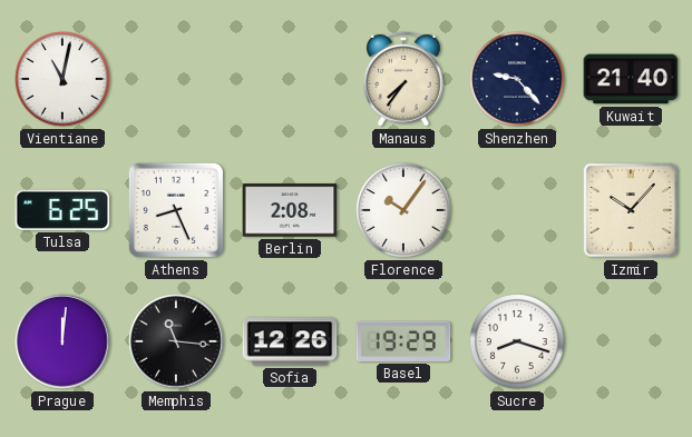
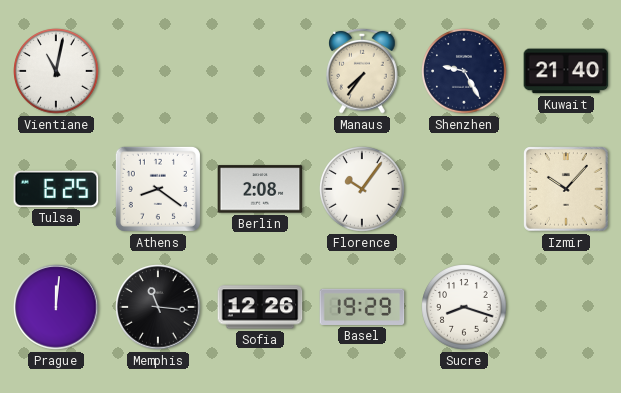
Shenzhen: 9:23 -> 9:25
Athens: 8:26 -> 8:21
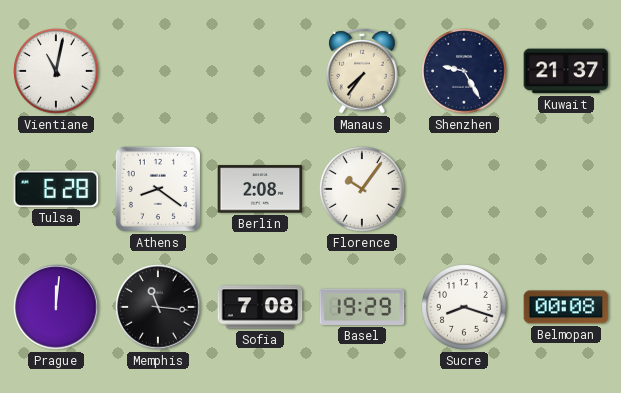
Kuwait: 21:40 -> 21:37
Tulsa: 6:25 -> 6:28
Izmir: 10:07 -> none
Sofia: 12:26 -> 7:08
Belmopan: none -> 00:08
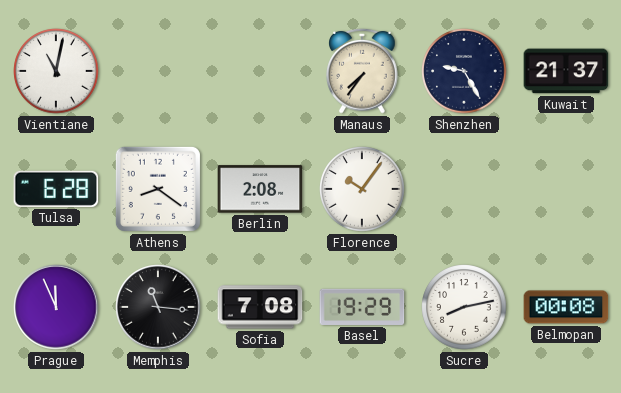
Prague: 12:01 -> 11:56
Sucre: 8:18 -> 8:13
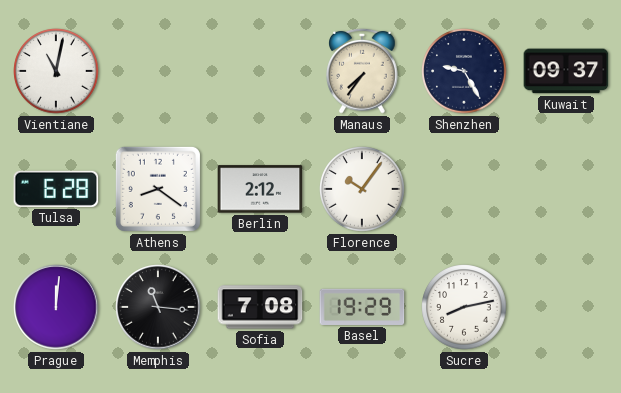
Kuwait: 21:37 -> 09:37
Berlin: 2:08 -> 2:12
Prague: 11:56 -> 12:01
Belmopan: 00:08 -> none
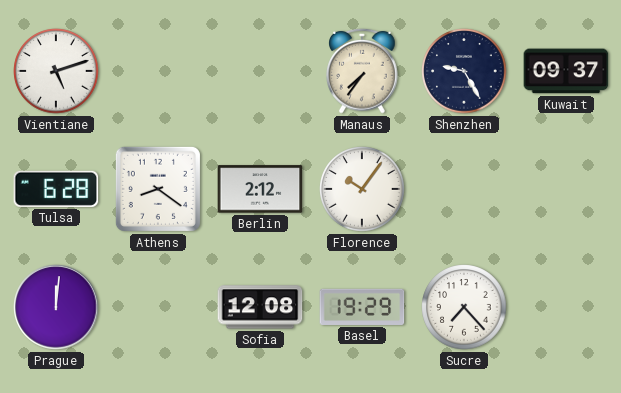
Vientiane: 11:02 -> 5:12
Memphis: 11:16 -> none
Sofia: 7:08 -> 12:08
Sucre: 8:13 -> 7:23
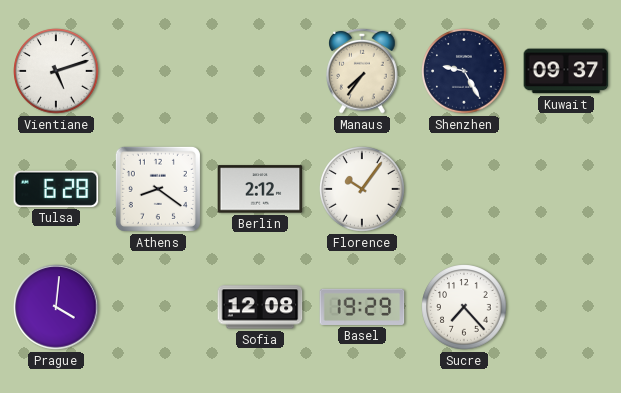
Prague: 12:01 -> 4:01
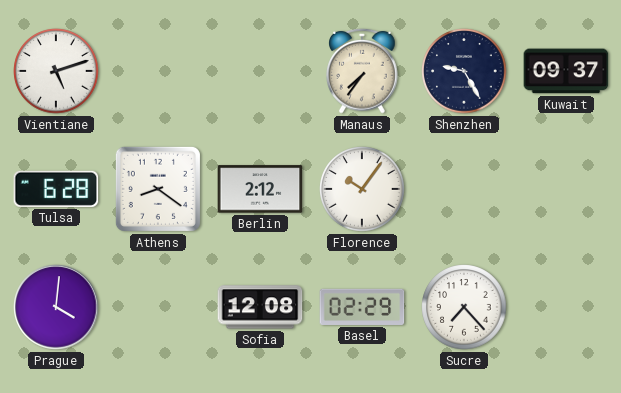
Basel: 19:29 -> 02:29
